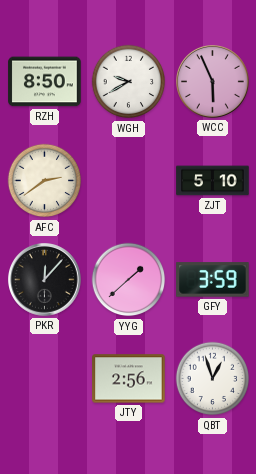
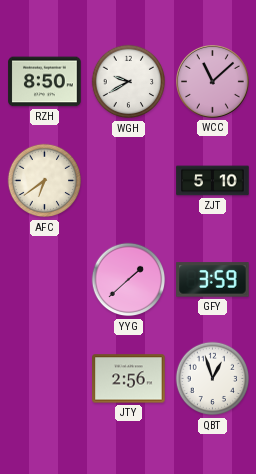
WCC: 5:56 -> 11:08
AFC: 2:39 -> 6:39
PKR: 12:07 -> none
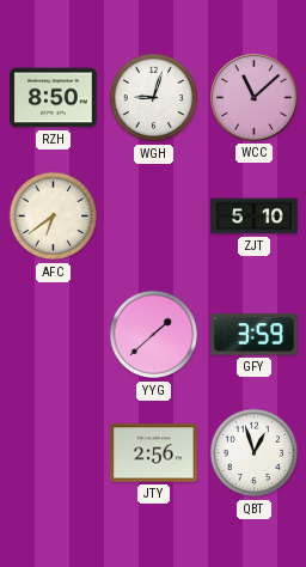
WGH: 9:40 -> 9:03
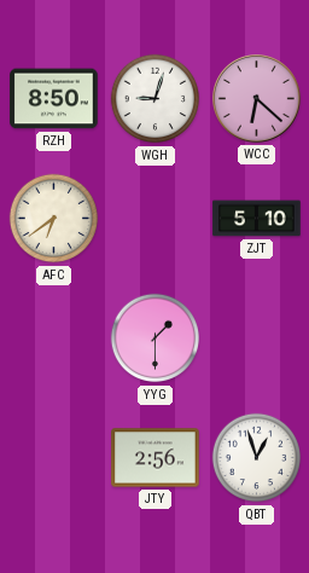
WCC: 11:08 -> 6:22
YYG: 1:38 -> 1:30
GFY: 3:59 -> none
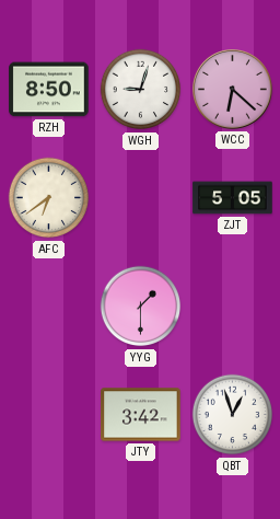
ZJT: 5:10 -> 5:05
JTY: 2:56 -> 3:42
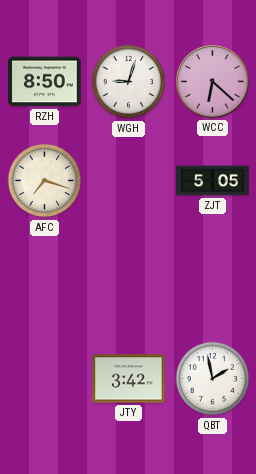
AFC: 6:39 -> 7:18
YYG: 1:30 -> none
QBT: 12:57 -> 1:58
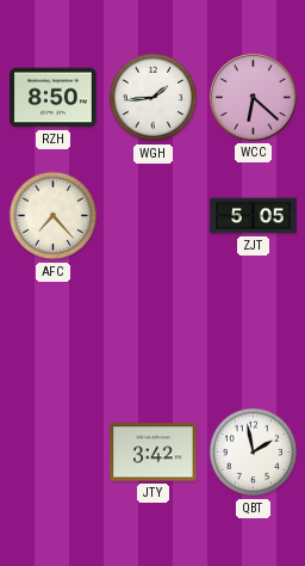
WGH: 9:03 -> 1:44
AFC: 7:18 -> 7:23
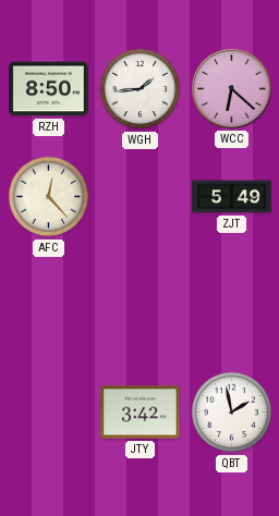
AFC: 7:23 -> 12:23
ZJT: 5:05 -> 5:49
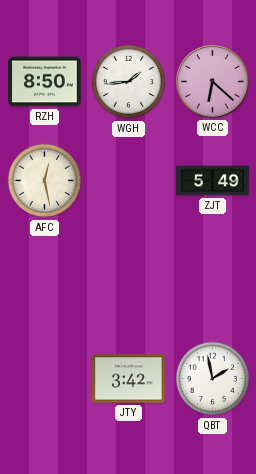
AFC: 12:23 -> 12:28
